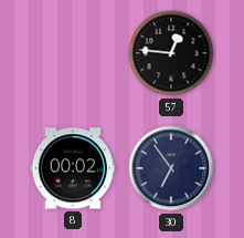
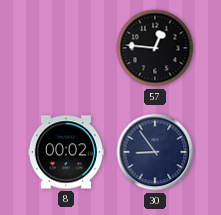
30: 6:54 -> 8:54
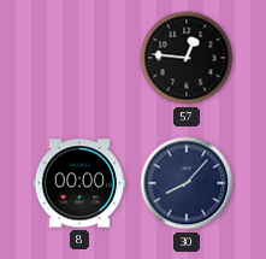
8: 00:02 -> 00:00
30: 8:54 -> 8:07
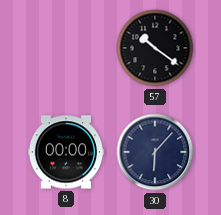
57: 12:46 -> 10:21
30: 8:07 -> 6:07
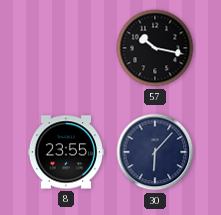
57: 10:21 -> 10:17
8: 00:00 -> 23:55
